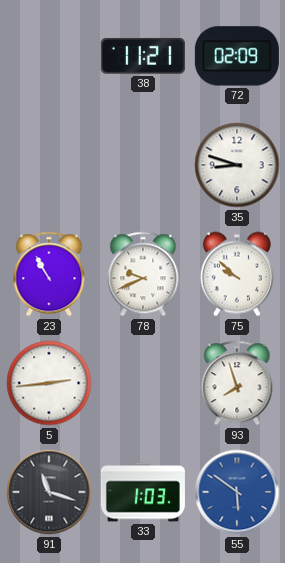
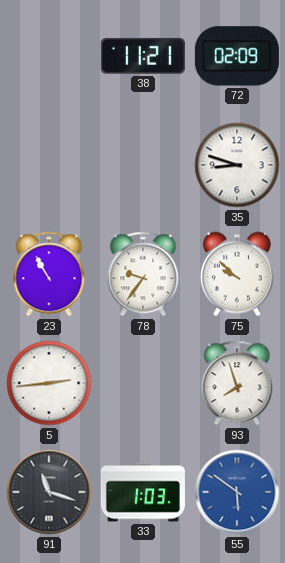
78: 9:41 -> 9:36
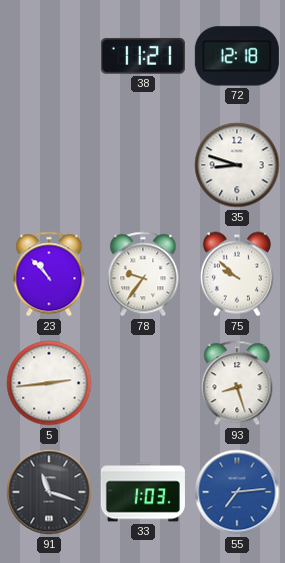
72: 02:09 -> 12:18
23: 10:55 -> 10:53
93: 7:57 -> 8:27
55: 5:51 -> 7:14
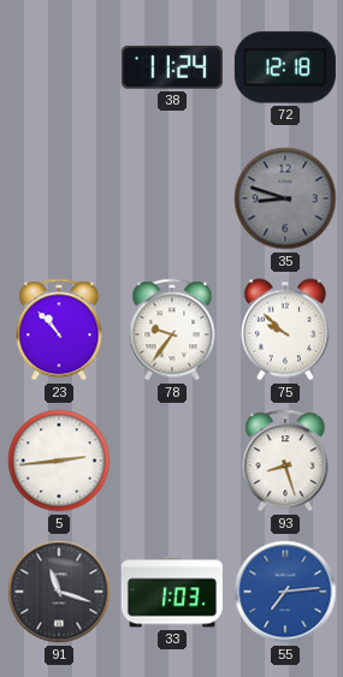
38: 11:21 -> 11:24
35 dial: white -> grey
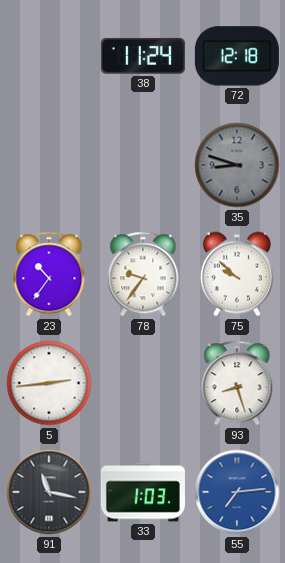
23: 10:53 -> 10:36
91: 11:18 -> 11:17
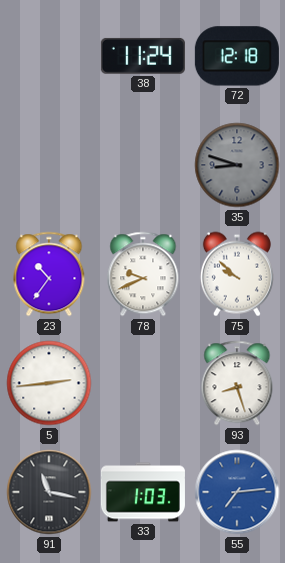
78: 9:36 -> 9:41
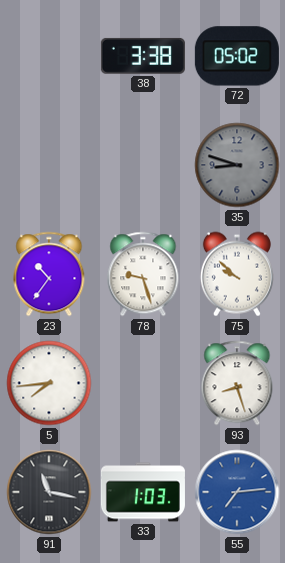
38: 11:24 -> 3:38
72: 12:18 -> 05:02
78: 9:41 -> 9:27
5: 2:44 -> 7:44
